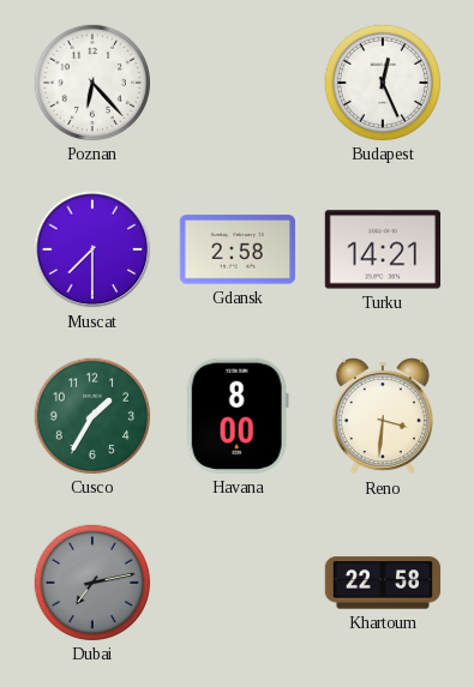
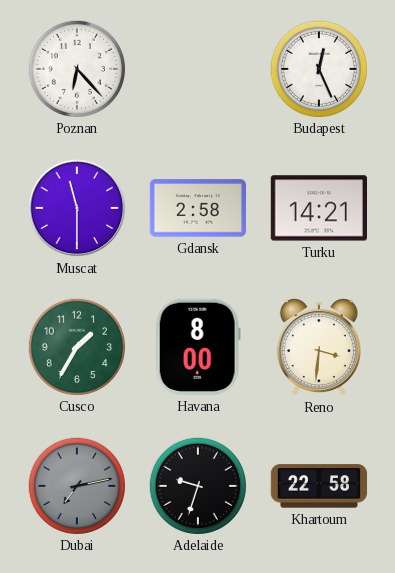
Muscat: 7:30 -> 11:30
Adelaide: none -> 9:33
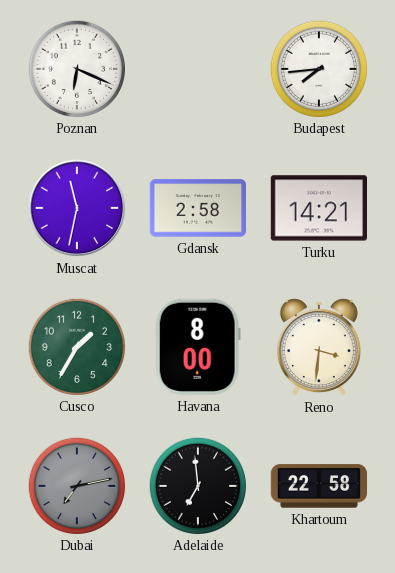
Poznan: 6:23 -> 6:19
Budapest: 12:26 -> 7:44
Muscat: 11:30 -> 11:32
Adelaide: 9:33 -> 6:59
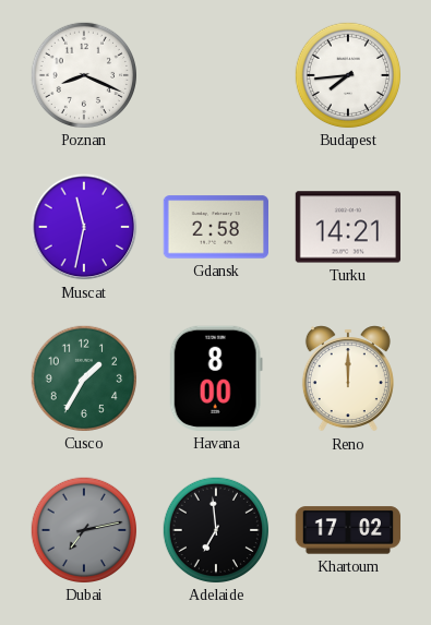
Poznan: 6:19 -> 8:19
Reno: 3:31 -> 12:00
Khartoum: 22:58 -> 17:02
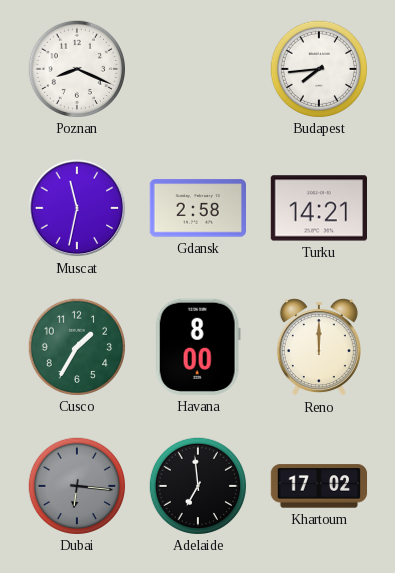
Dubai: 7:13 -> 6:16
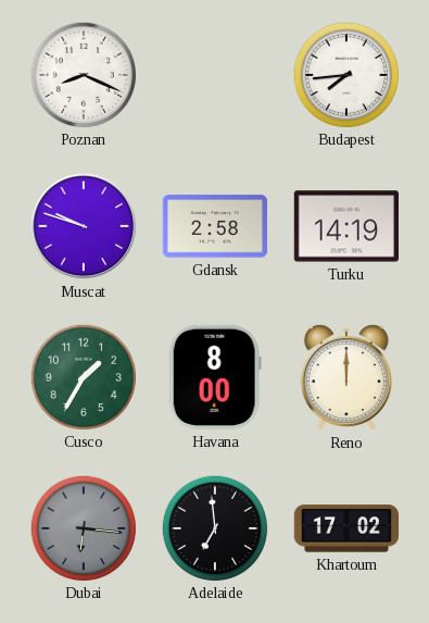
Muscat: 11:32 -> 9:48
Turku: 14:21 -> 14:19
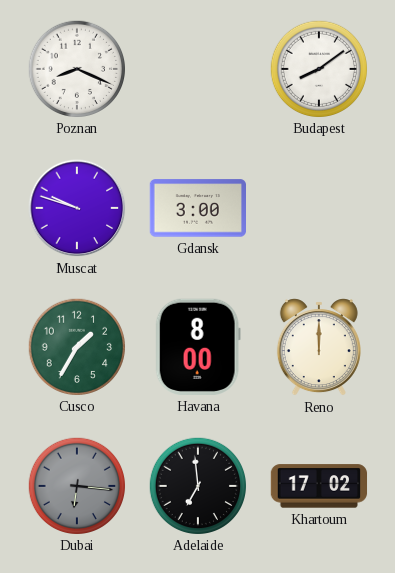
Budapest: 7:44 -> 8:09
Gdansk: 2:58 -> 3:00
Turku: 14:19 -> none
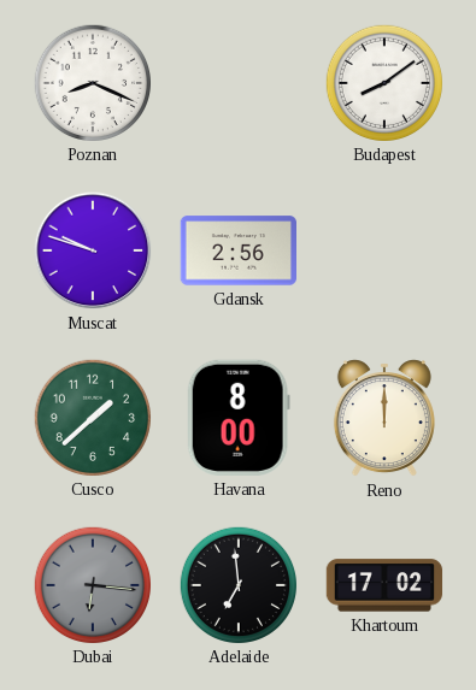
Gdansk: 3:00 -> 2:56
Cusco: 1:35 -> 1:38
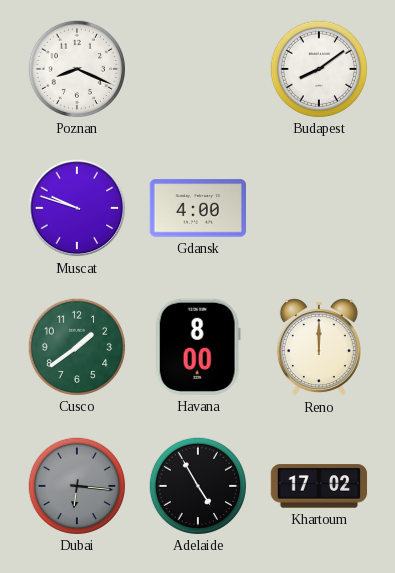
Gdansk: 2:56 -> 4:00
Cusco: 1:38 -> 1:39
Adelaide: 6:59 -> 4:55
